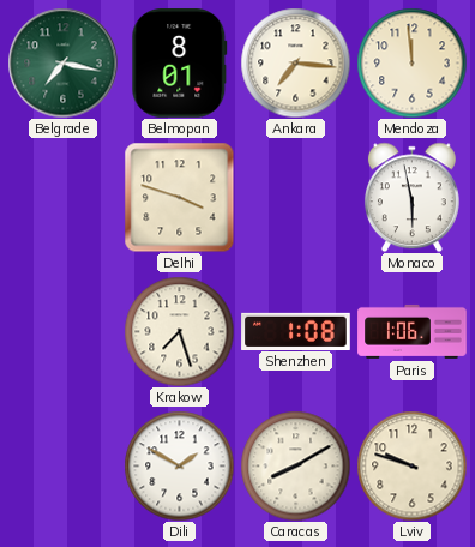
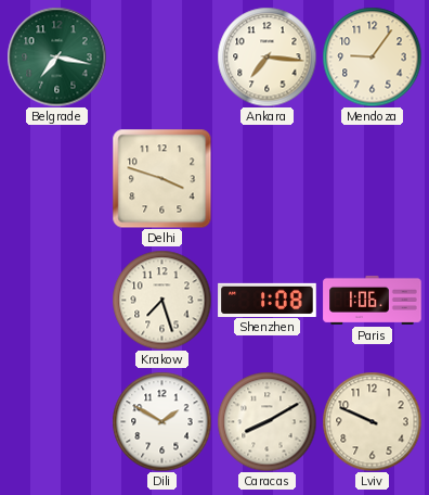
Belmopan: 8:01 -> none
Mendoza: 11:59 -> 9:06
Monaco: 5:58 -> none
Lviv: 9:48 -> 9:49
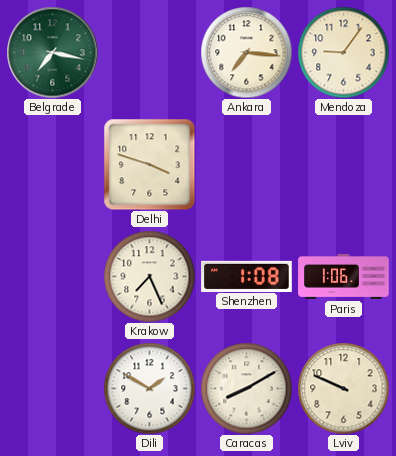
Krakow: 7:27 -> 7:26
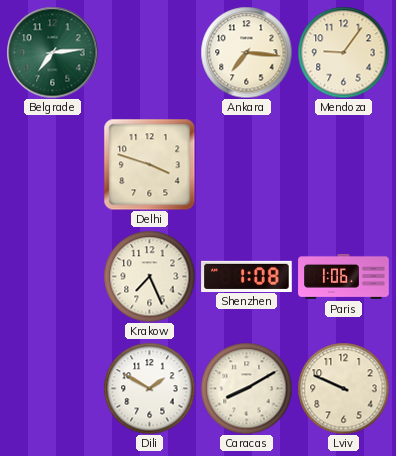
Belgrade: 7:17 -> 7:14
